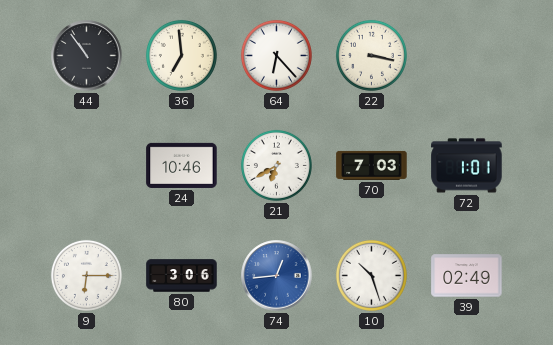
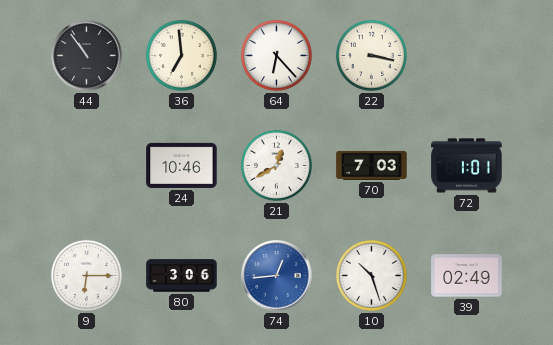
21: 6:40 -> 12:40
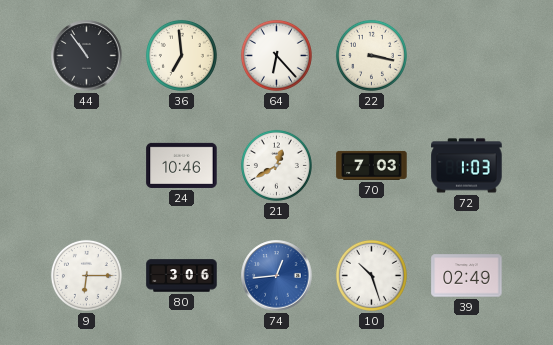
72: 1:01 -> 1:03
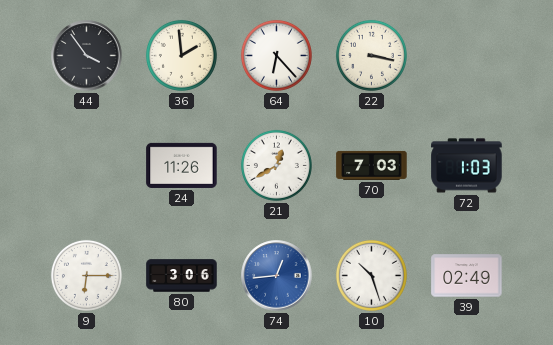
44: 10:54 -> 3:54
36: 6:59 -> 1:59
24: 10:46 -> 11:26
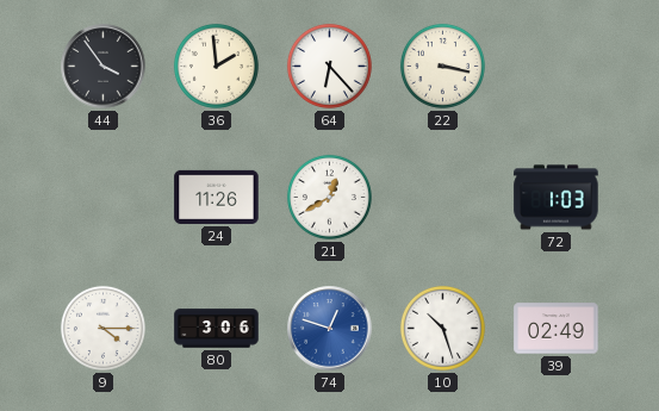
70: 7:03 -> none
9: 6:15 -> 4:15
74: 12:44 -> 12:48
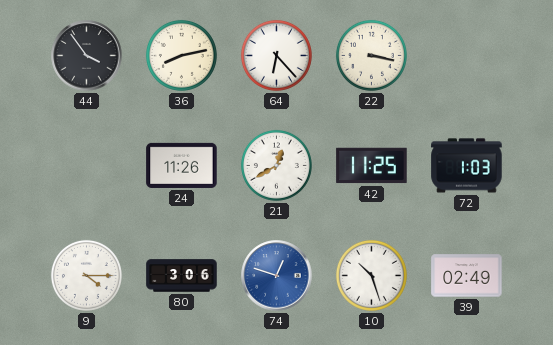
36: 1:59 -> 8:13
42: none -> 11:25
